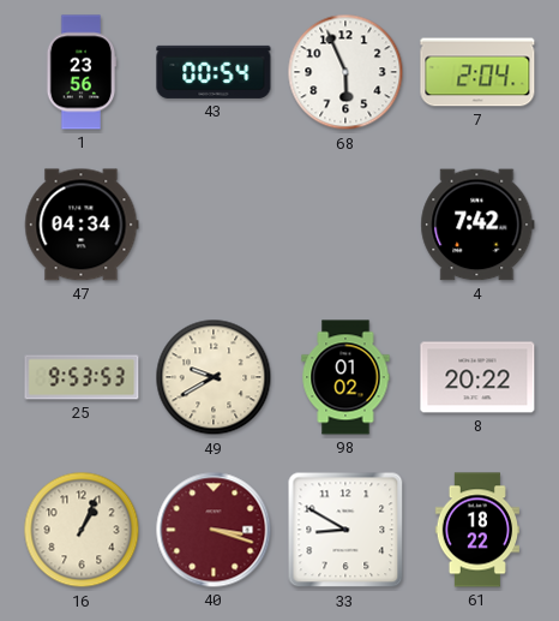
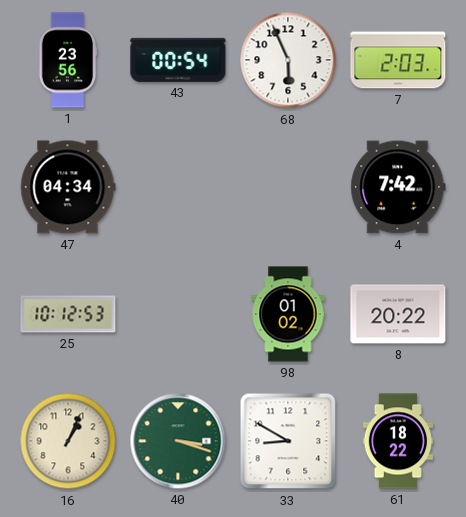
7: 2:04 -> 2:03
25: 9:53 -> 10:12
49: 9:40 -> none
40 dial: burgundy -> green
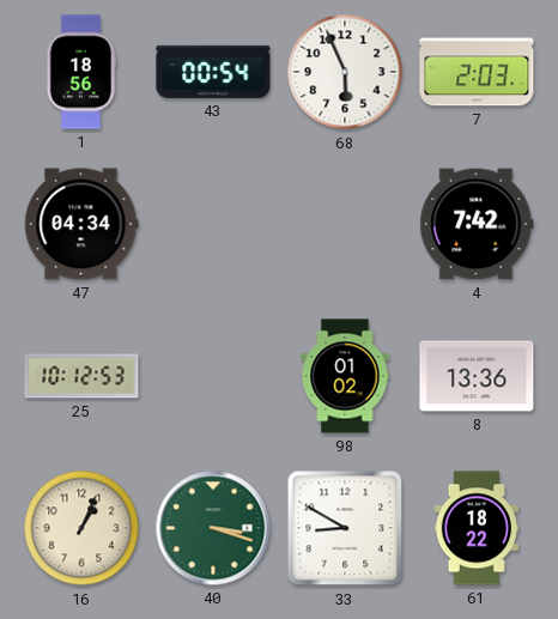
1: 23:56 -> 18:56
8: 20:22 -> 13:36
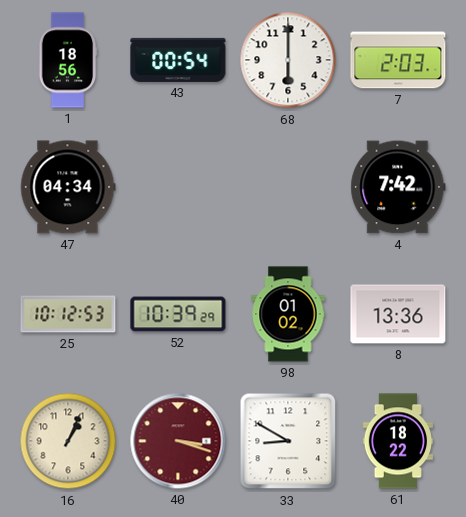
68: 5:56 -> 6:00
52: none -> 10:39
40 dial: green -> burgundy
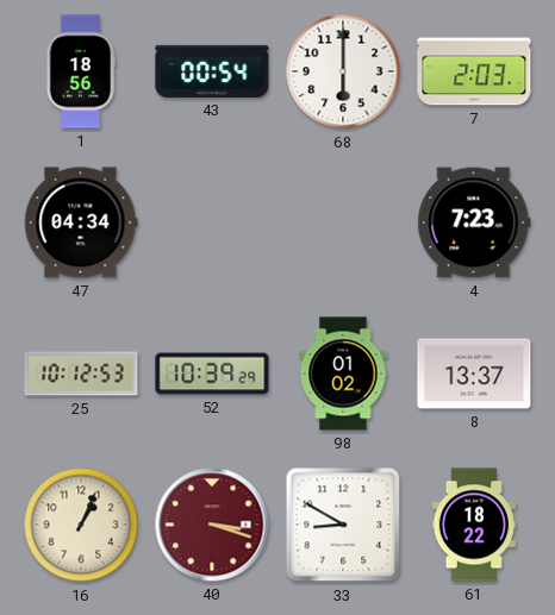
4: 7:42 -> 7:23
8: 13:36 -> 13:37
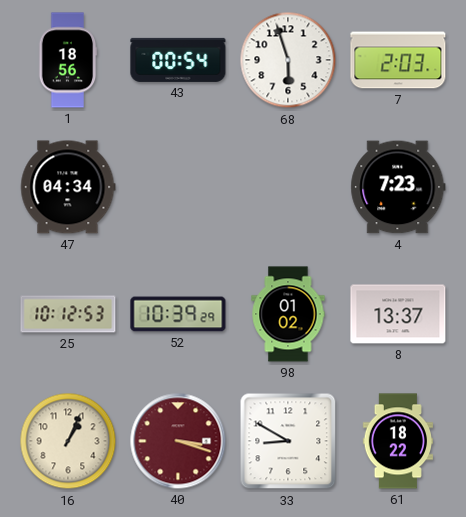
68: 6:00 -> 5:57
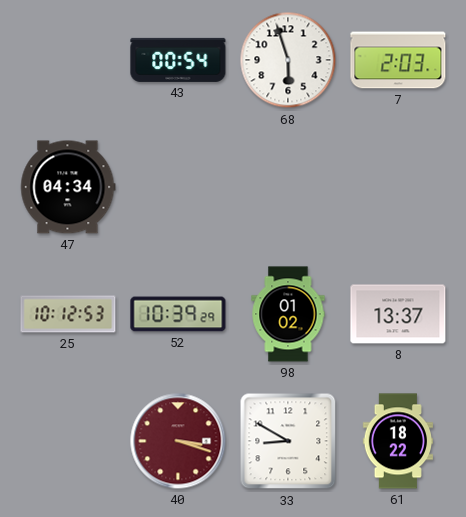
1: 18:56 -> none
4: 7:23 -> none
16: 1:04 -> none
